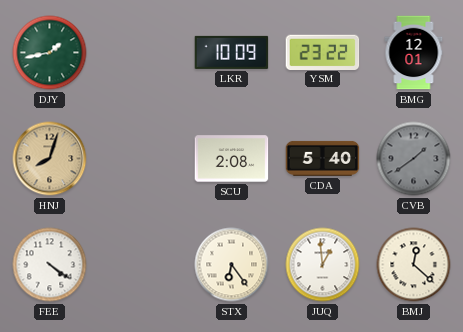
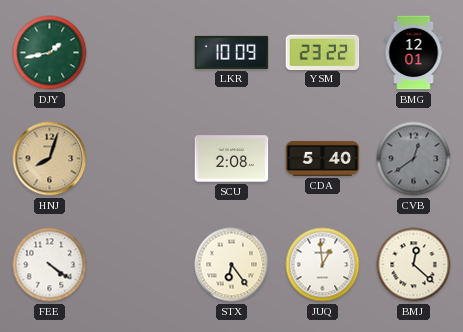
CVB: 1:39 -> 12:39
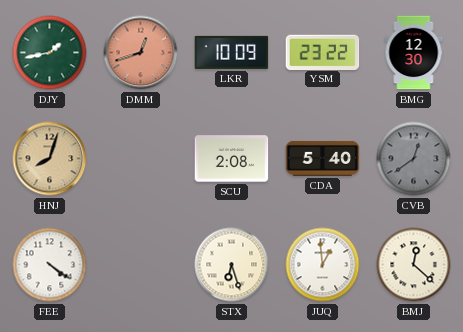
DMM: none -> 12:42
BMG: 12:01 -> 12:30
STX: 6:24 -> 6:27
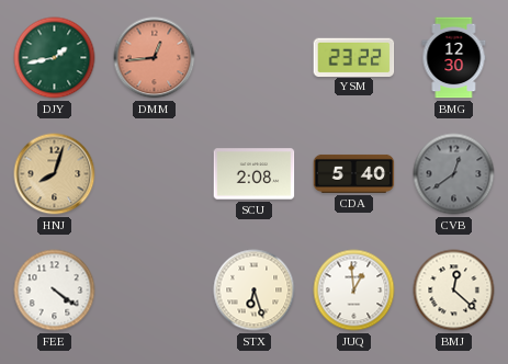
DMM: 12:42 -> 12:44
LKR: 10:09 -> none
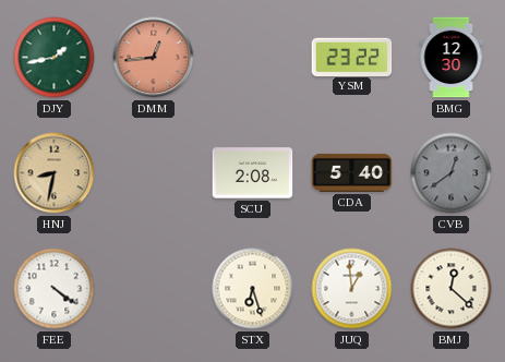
HNJ: 8:03 -> 8:32
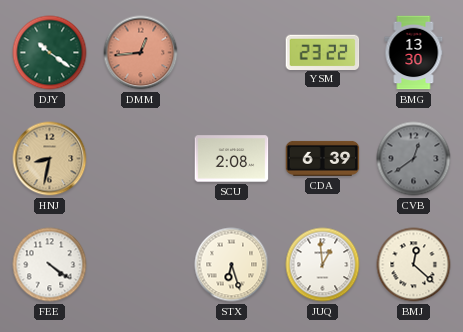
DJY: 1:43 -> 10:21
BMG: 12:30 -> 13:30
CDA: 5:40 -> 6:39
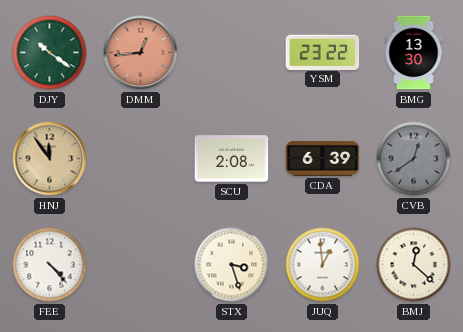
HNJ: 8:32 -> 11:54
FEE: 4:21 -> 4:23
STX: 6:27 -> 3:27
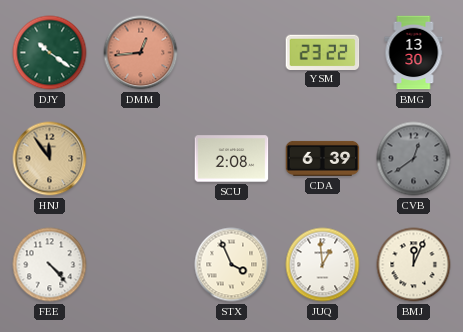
STX: 3:27 -> 3:56
BMJ: 12:22 -> 12:04
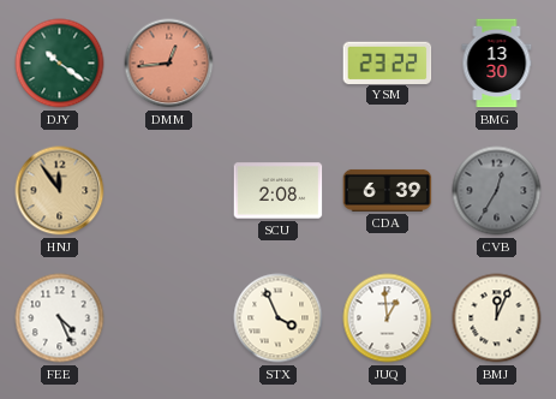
CVB: 12:39 -> 12:35
FEE: 4:23 -> 4:26
